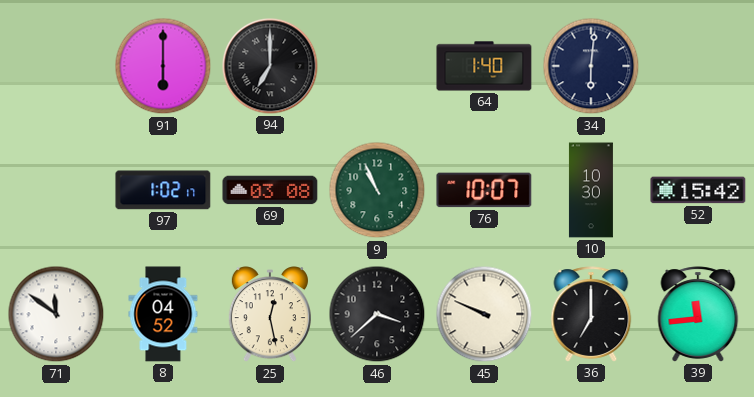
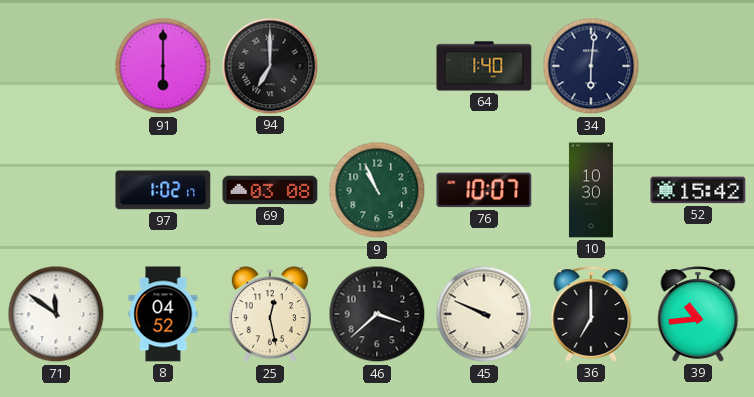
39: 11:44 -> 10:44
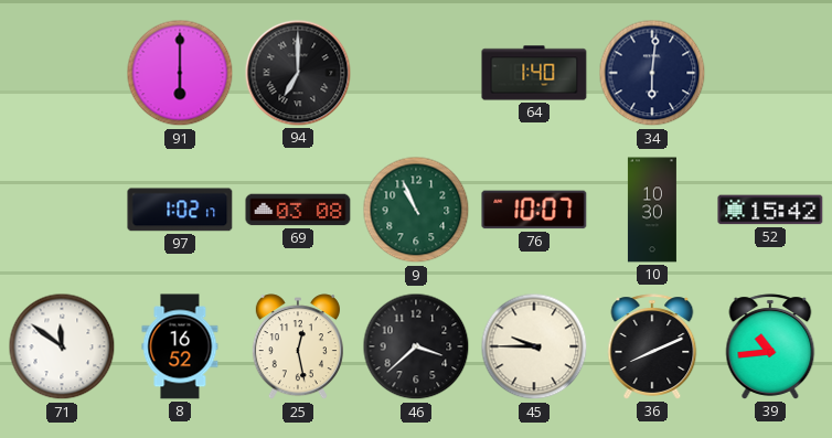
8: 04:52 -> 16:52
45: 9:49 -> 9:45
36: 7:00 -> 8:11
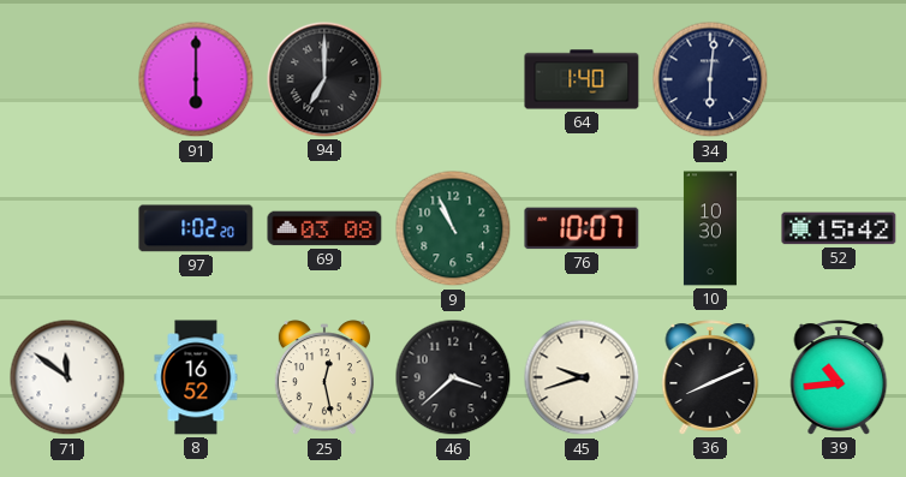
97: 1:02:17 -> 1:02:20
45: 9:45 -> 9:42
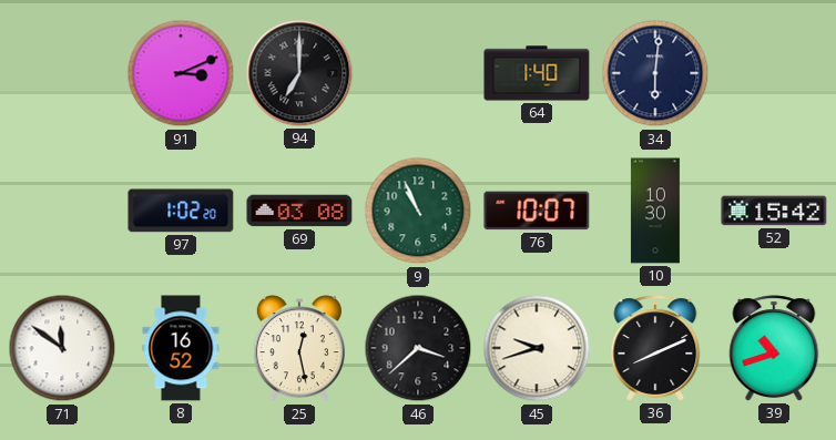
91: 6:00 -> 3:11
39: 10:44 -> 10:42
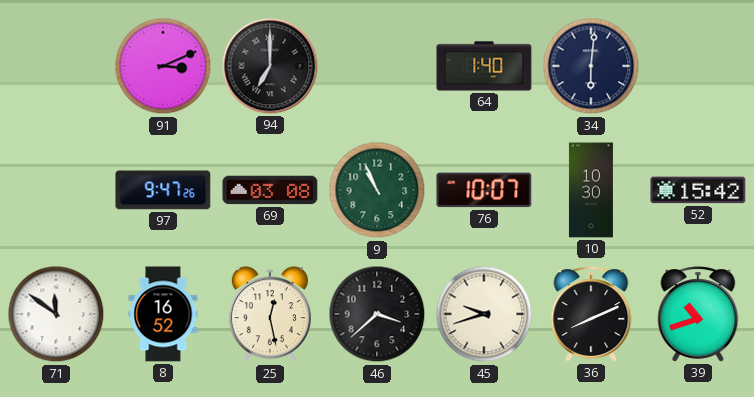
97: 1:02 -> 9:47
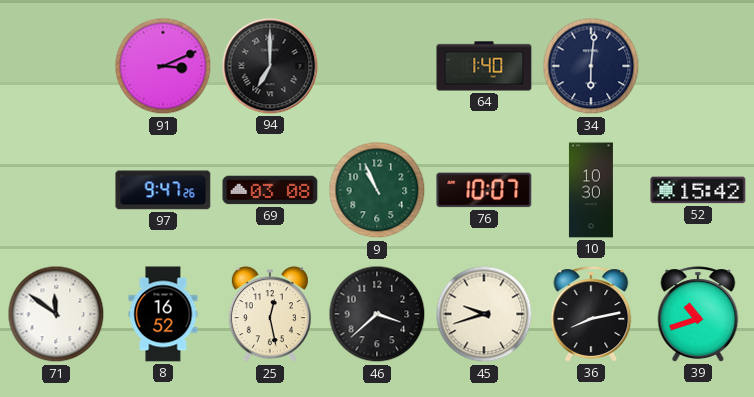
36: 8:11 -> 8:13
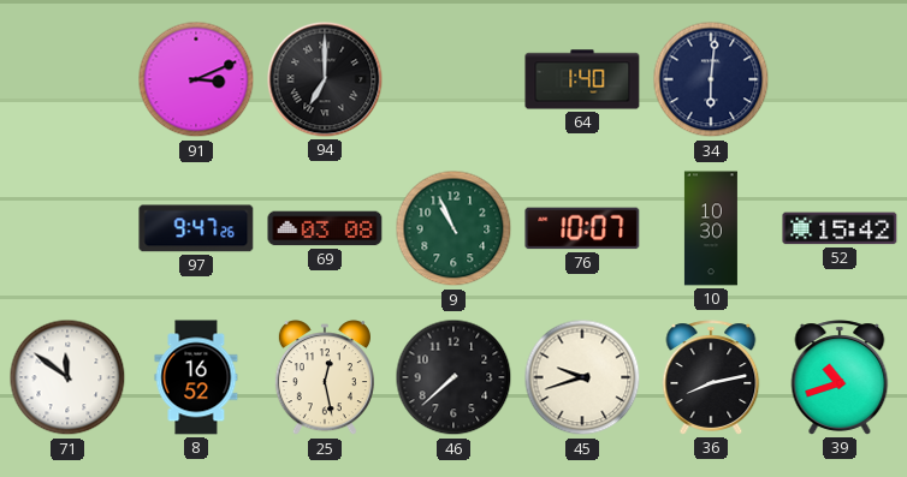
46: 3:38 -> 7:38
